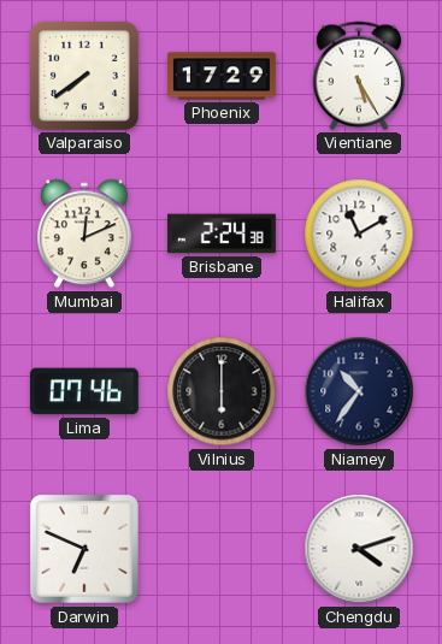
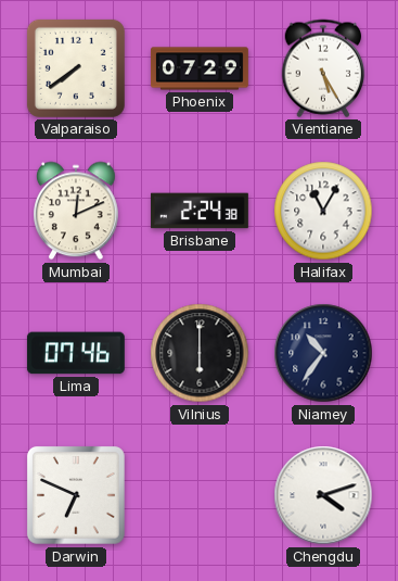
Phoenix: 17:29 -> 07:29
Halifax: 11:10 -> 11:05
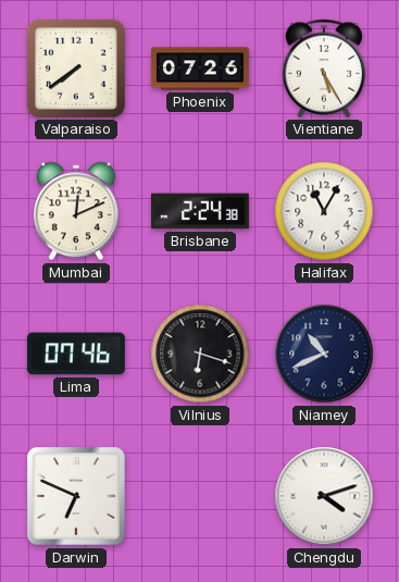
Phoenix: 07:29 -> 07:26
Vilnius: 6:00 -> 6:18
Niamey: 10:36 -> 10:41
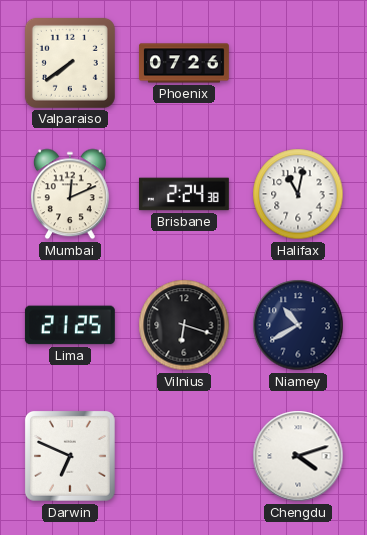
Vientiane: 5:25 -> none
Halifax: 11:05 -> 11:02
Lima: 07:46 -> 21:25
Niamey: 10:41 -> 10:40
